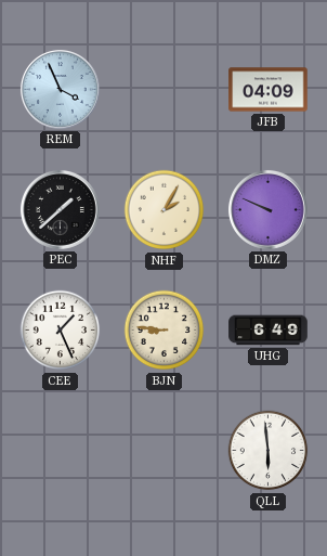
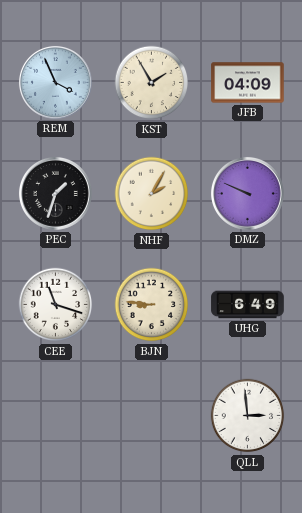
KST: none -> 1:55
PEC: 1:38 -> 1:33
CEE: 1:26 -> 11:18
QLL: 5:59 -> 2:59
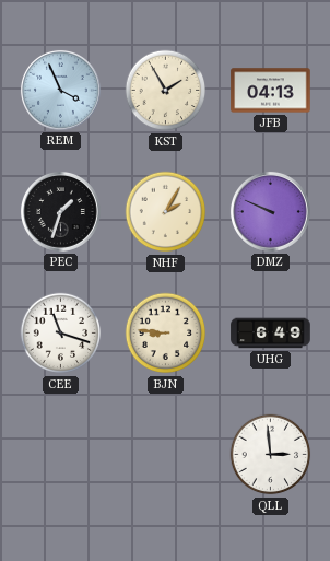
JFB: 04:09 -> 04:13
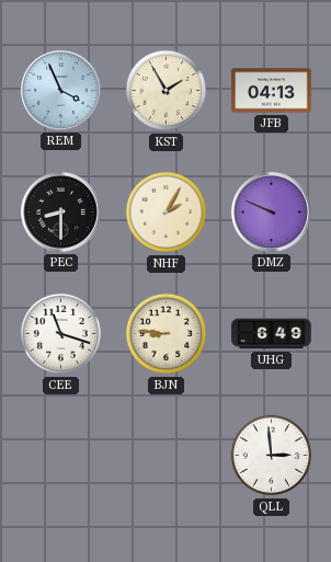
PEC: 1:33 -> 8:30
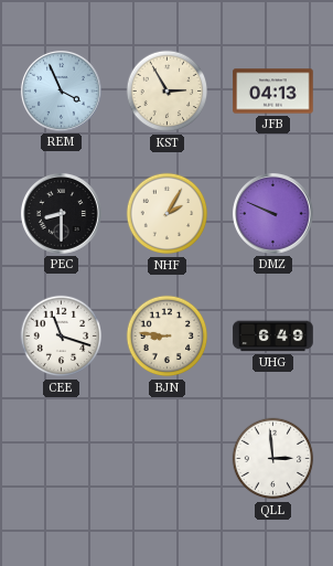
KST: 1:55 -> 2:55
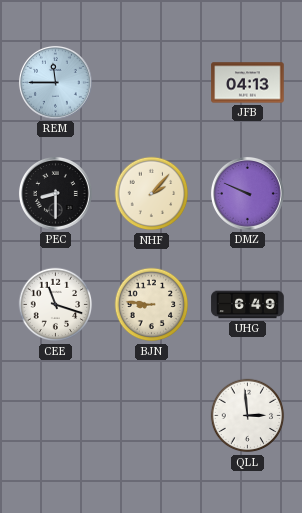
REM: 3:56 -> 11:45
KST: 2:55 -> none
NHF: 2:05 -> 2:07
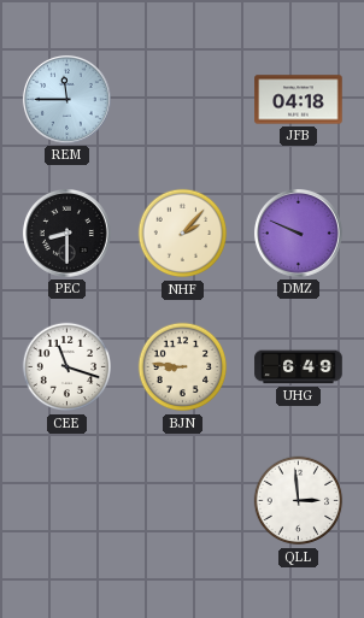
JFB: 04:13 -> 04:18
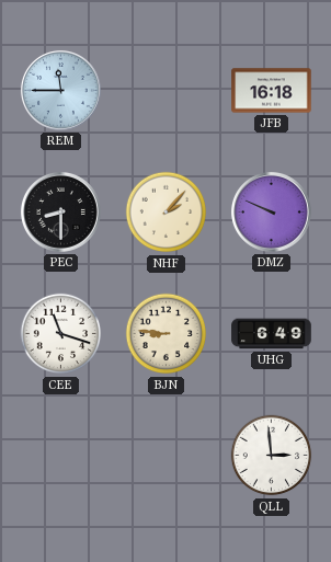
JFB: 04:18 -> 16:18
